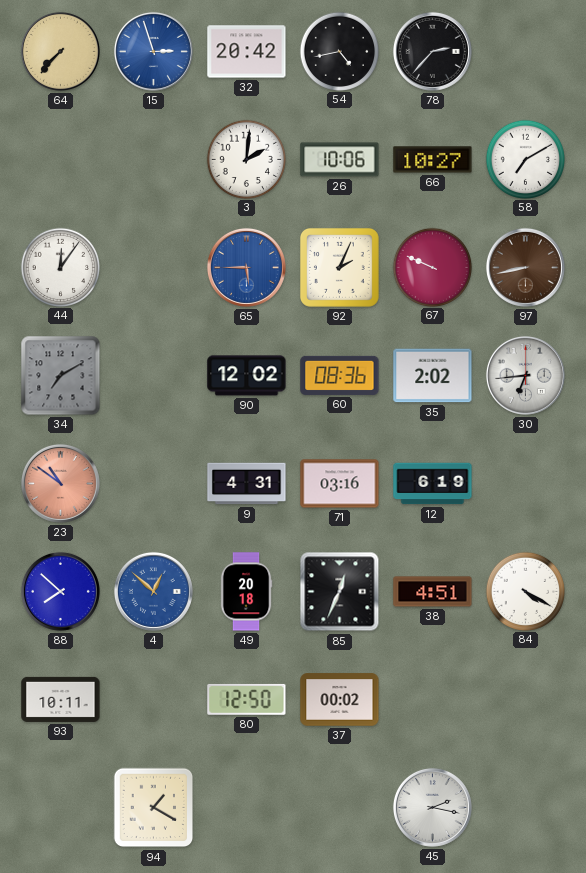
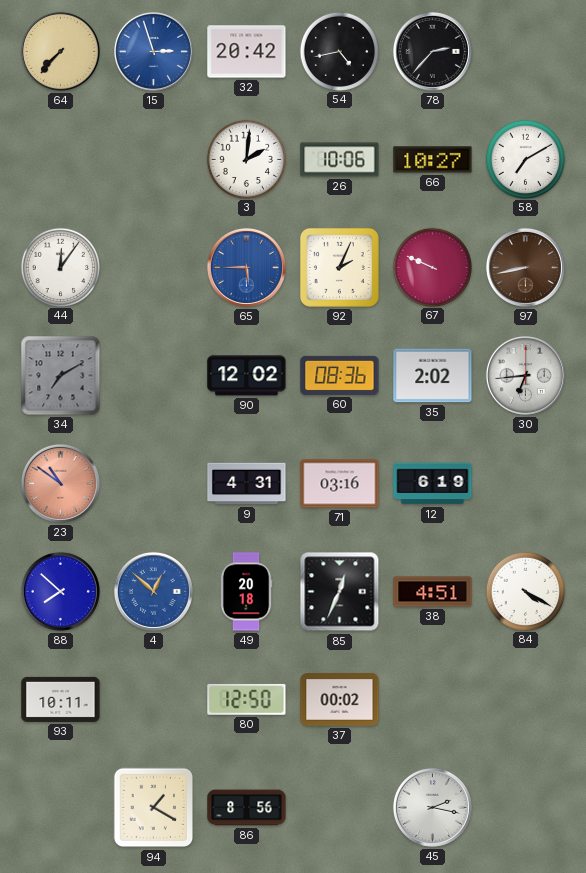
86: none -> 8:56
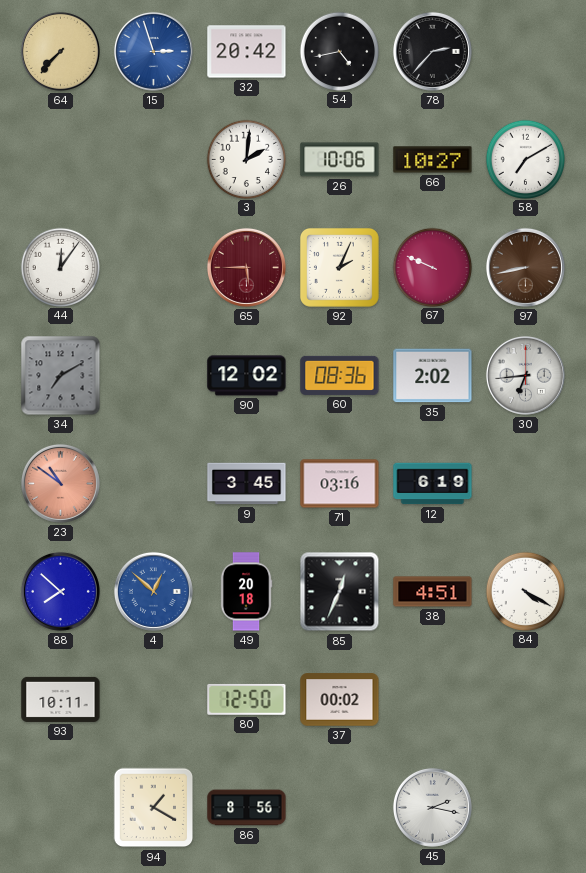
65 dial: blue -> burgundy
9: 4:31 -> 3:45
